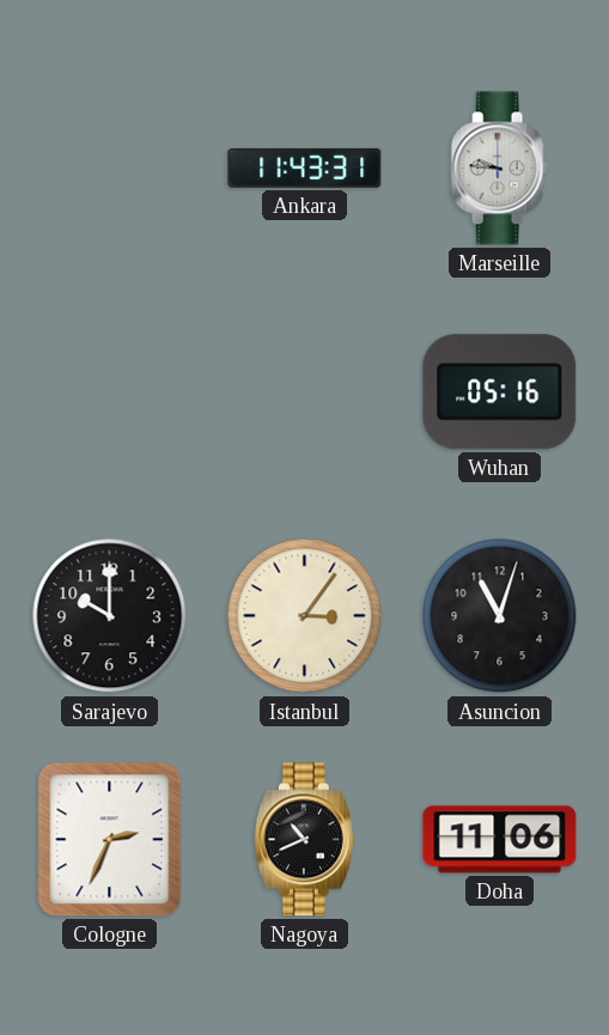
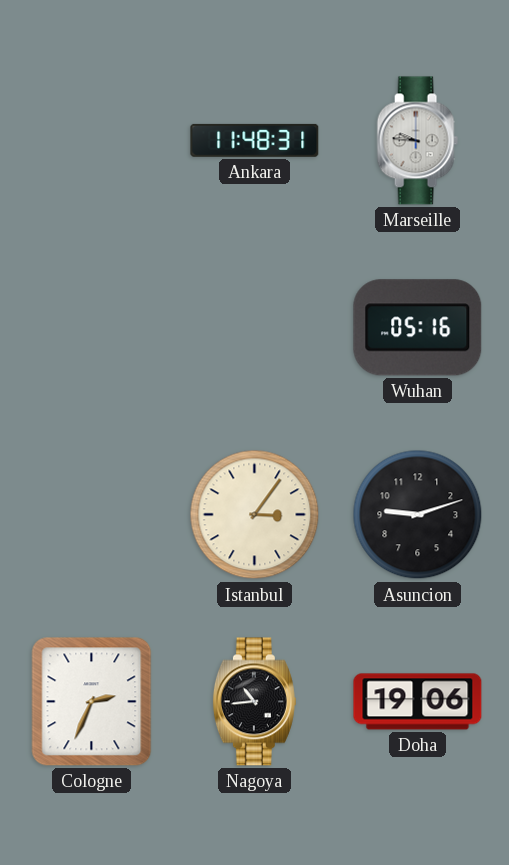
Ankara: 11:43 -> 11:48
Sarajevo: 10:00 -> none
Asuncion: 11:03 -> 9:12
Nagoya: 10:41 -> 10:44
Doha: 11:06 -> 19:06
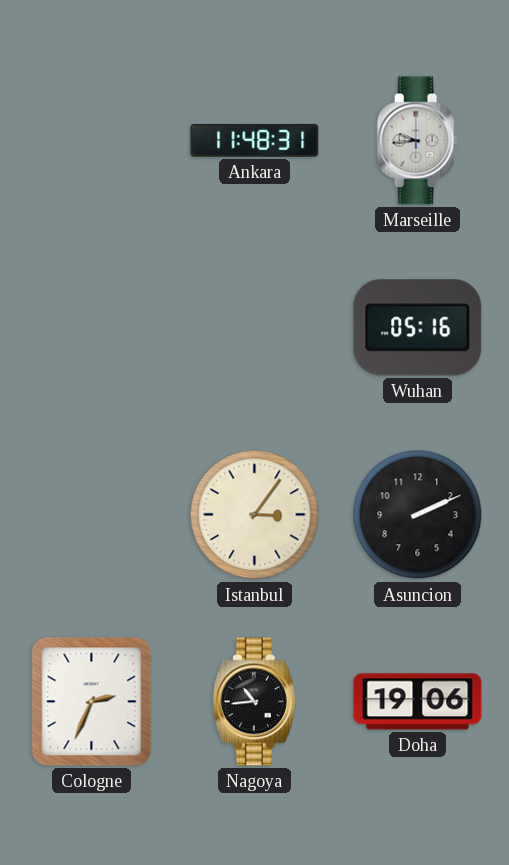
Marseille: 9:46 -> 9:44
Asuncion: 9:12 -> 2:11
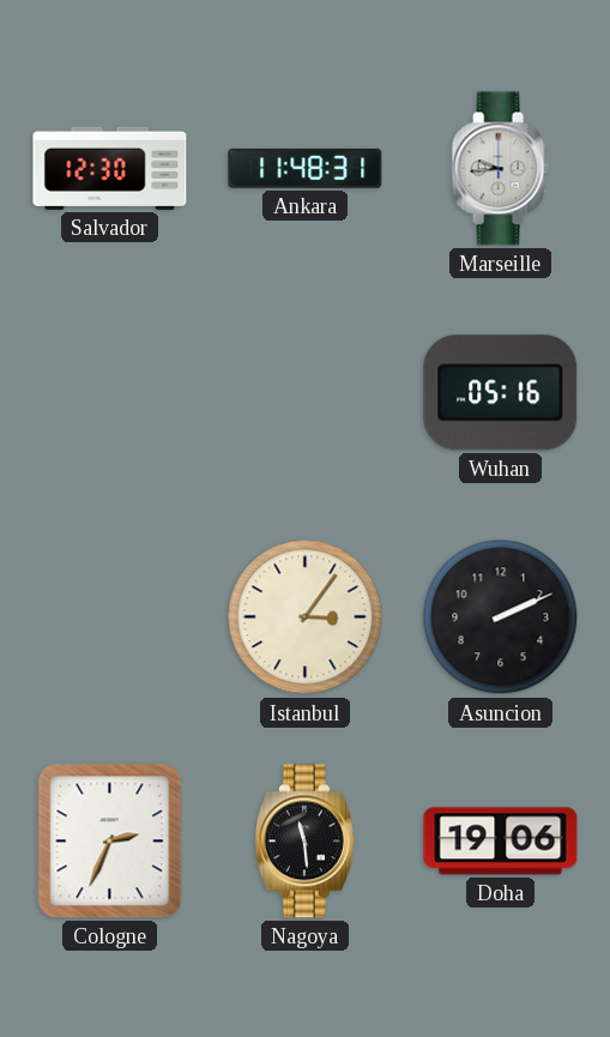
Salvador: none -> 12:30
Nagoya: 10:44 -> 11:29
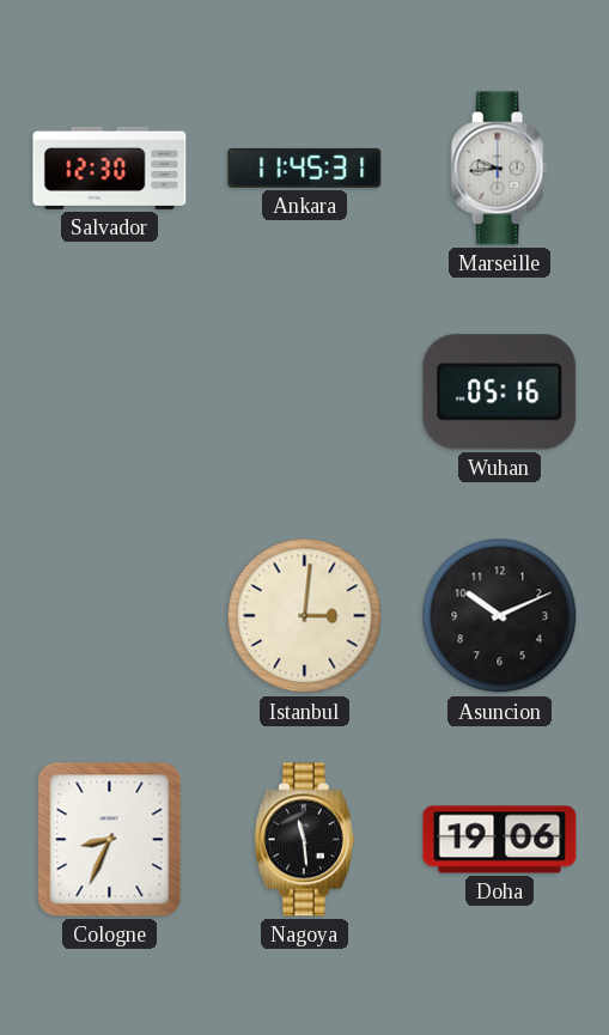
Ankara: 11:48 -> 11:45
Istanbul: 3:06 -> 3:01
Asuncion: 2:11 -> 10:11
Cologne: 2:34 -> 8:34
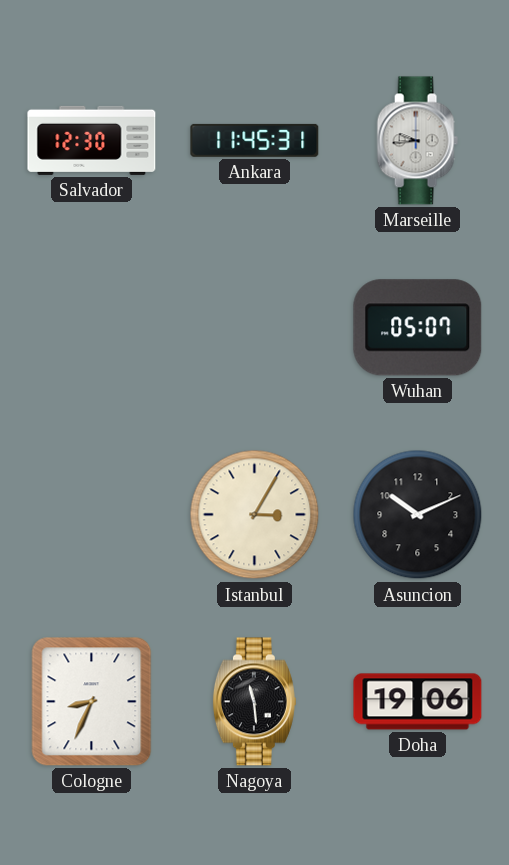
Wuhan: 05:16 -> 05:07
Istanbul: 3:01 -> 3:05
